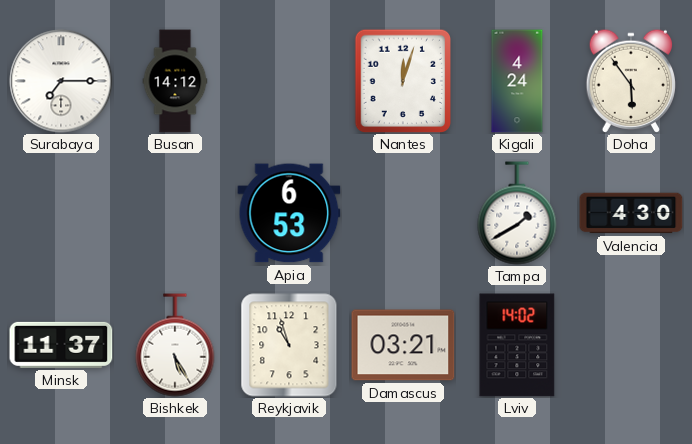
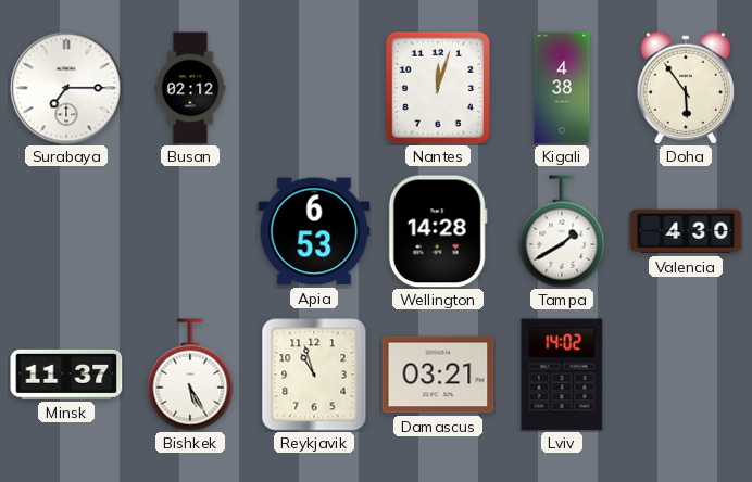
Busan: 14:12 -> 02:12
Kigali: 4:24 -> 4:38
Wellington: none -> 14:28
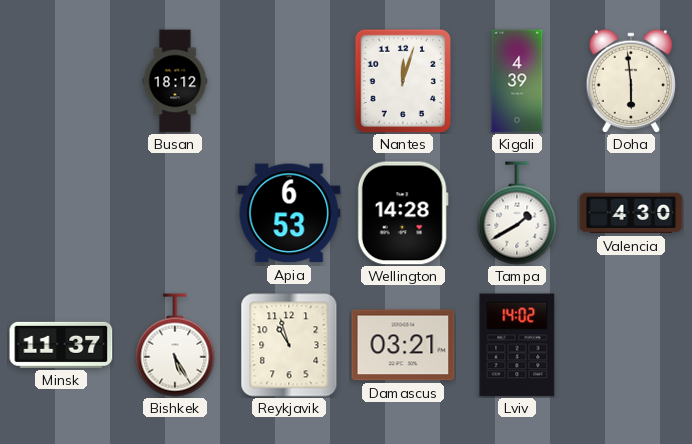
Surabaya: 7:15 -> none
Busan: 02:12 -> 18:12
Kigali: 4:38 -> 4:39
Doha: 5:54 -> 5:59
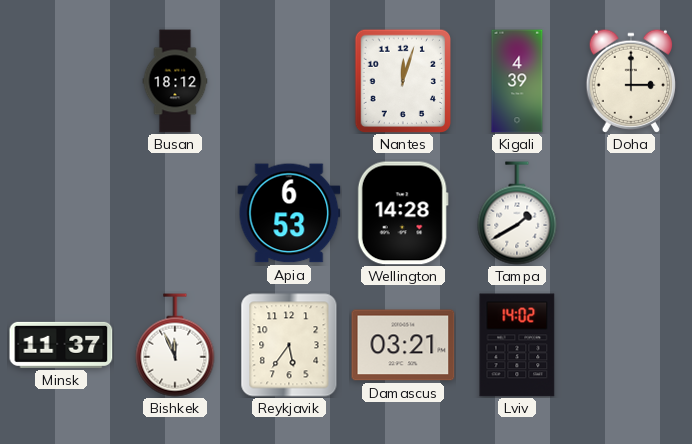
Doha: 5:59 -> 3:00
Valencia: 4:30 -> none
Bishkek: 5:25 -> 11:56
Reykjavik: 10:57 -> 5:36
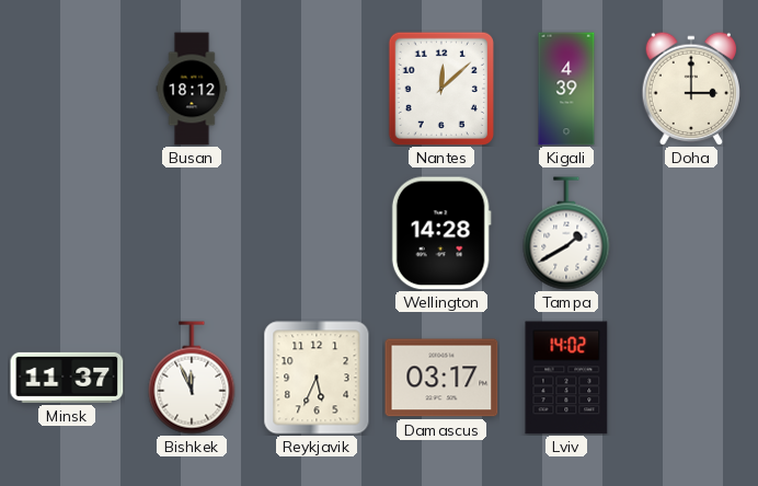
Nantes: 12:03 -> 12:08
Apia: 6:53 -> none
Reykjavik: 5:36 -> 5:34
Damascus: 03:21 -> 03:17
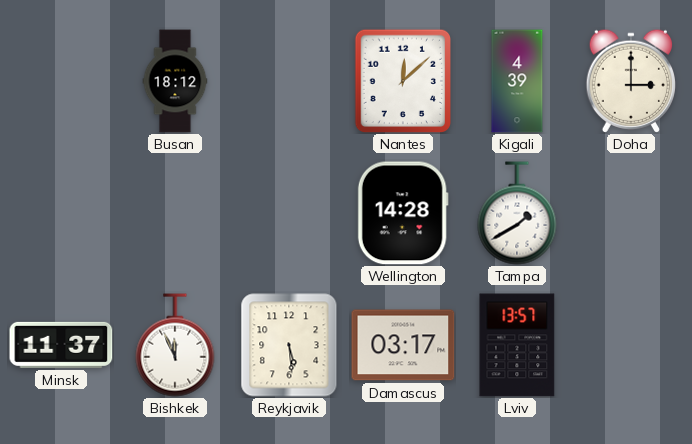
Reykjavik: 5:34 -> 5:29
Lviv: 14:02 -> 13:57
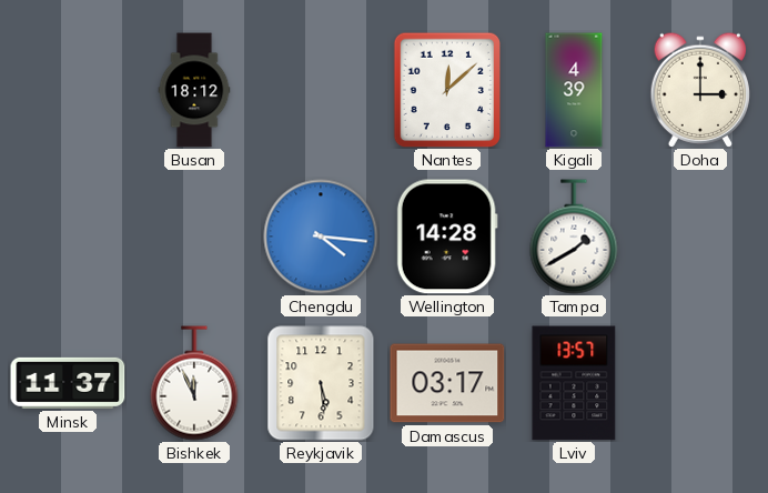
Chengdu: none -> 4:16
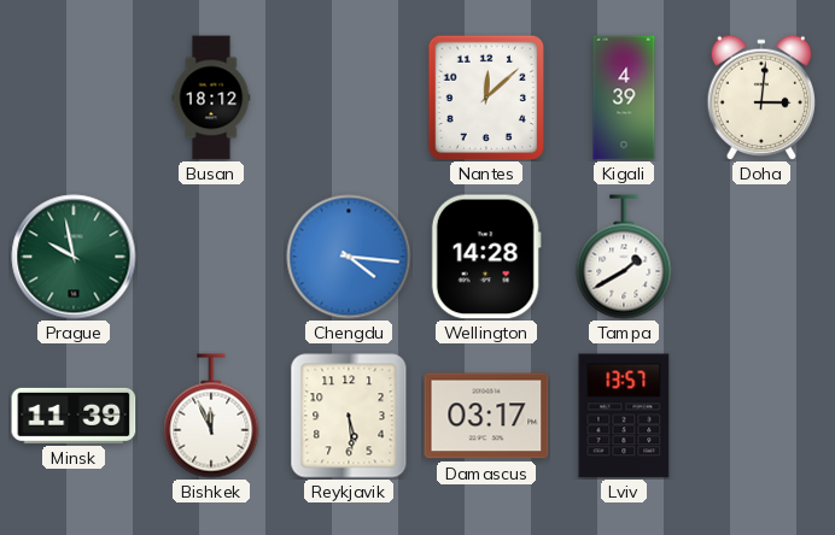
Doha: 3:00 -> 3:01
Prague: none -> 9:58
Minsk: 11:37 -> 11:39
